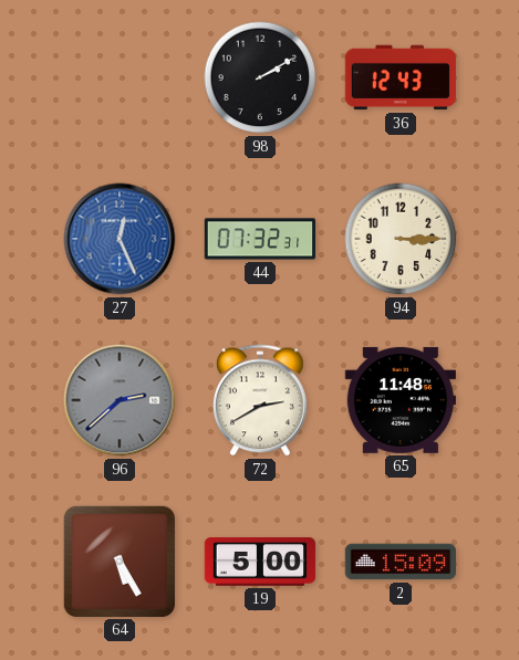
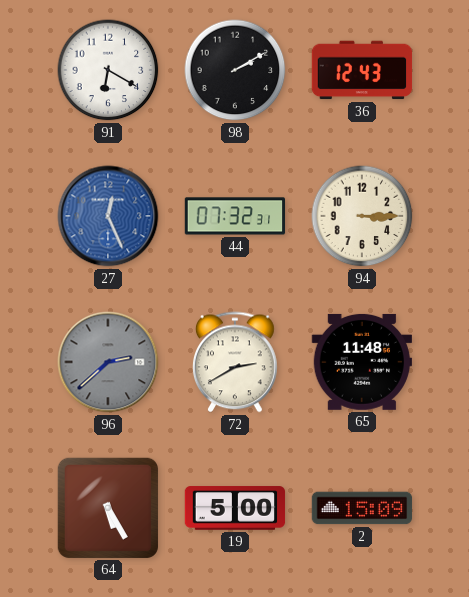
91: none -> 6:20
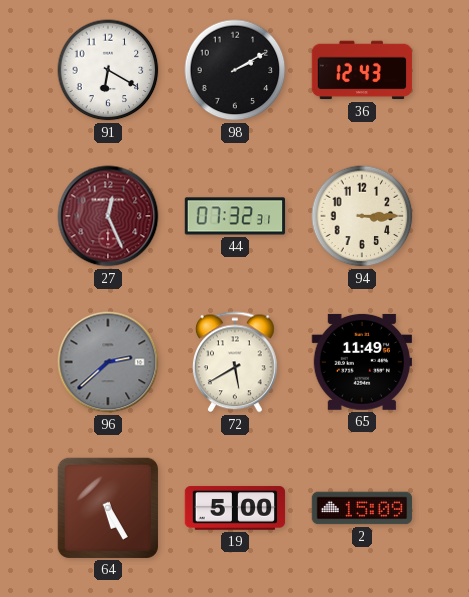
27 dial: blue -> burgundy
72: 2:40 -> 5:40
65: 11:48 -> 11:49
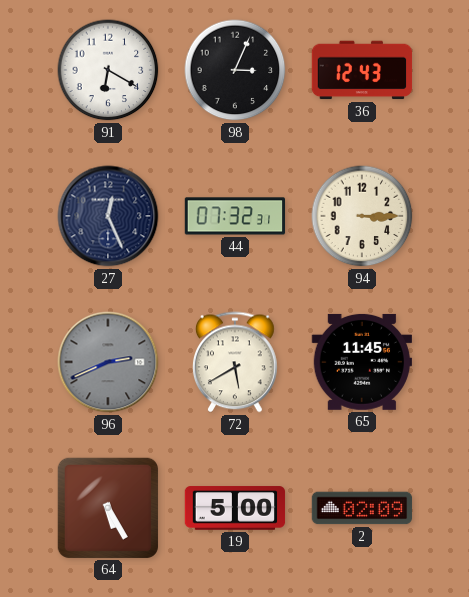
98: 2:10 -> 3:04
27 dial: burgundy -> navy
96: 2:38 -> 2:41
65: 11:49 -> 11:45
2: 15:09 -> 02:09
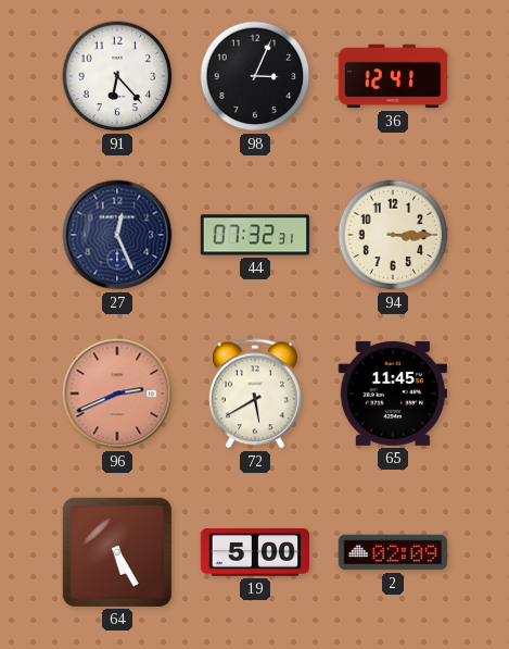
91: 6:20 -> 6:23
36: 12:43 -> 12:41
96 dial: grey -> salmon
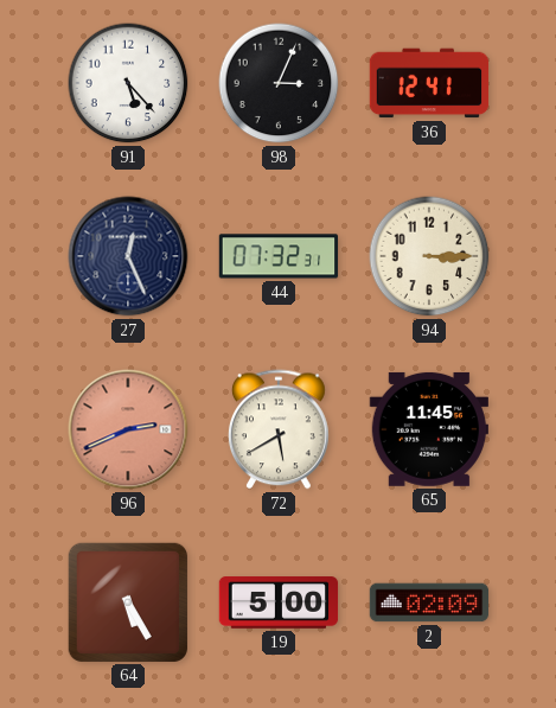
91: 6:23 -> 5:23
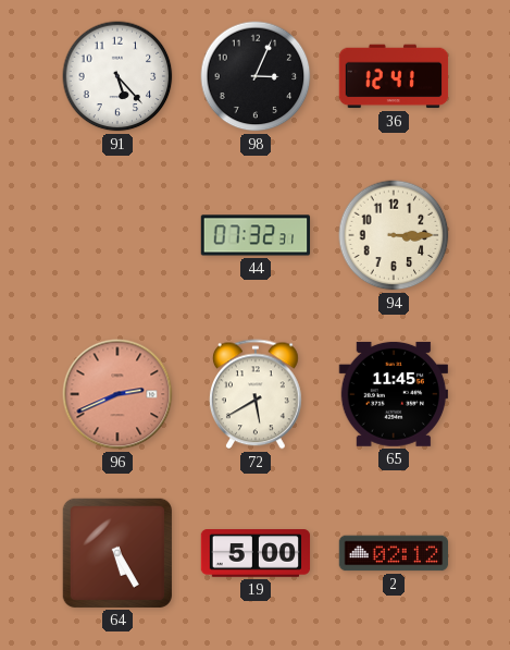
27: 12:26 -> none
2: 02:09 -> 02:12
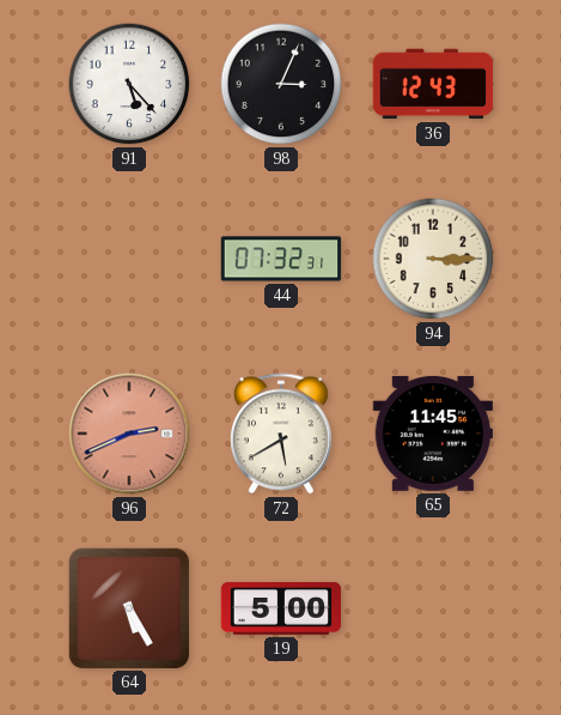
36: 12:41 -> 12:43
2: 02:12 -> none
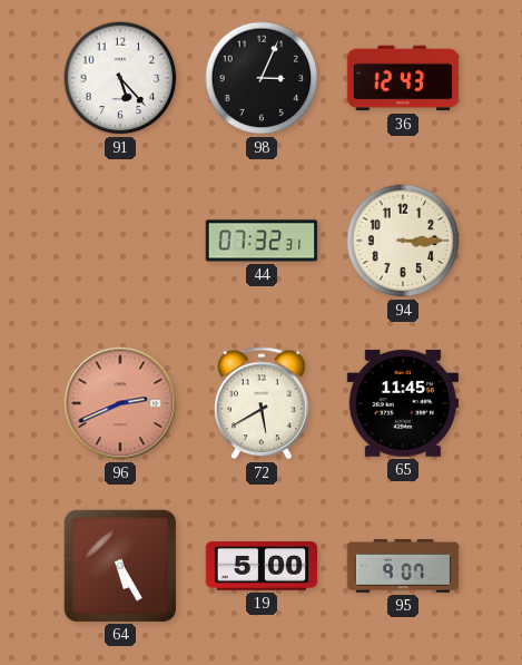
95: none -> 9:07
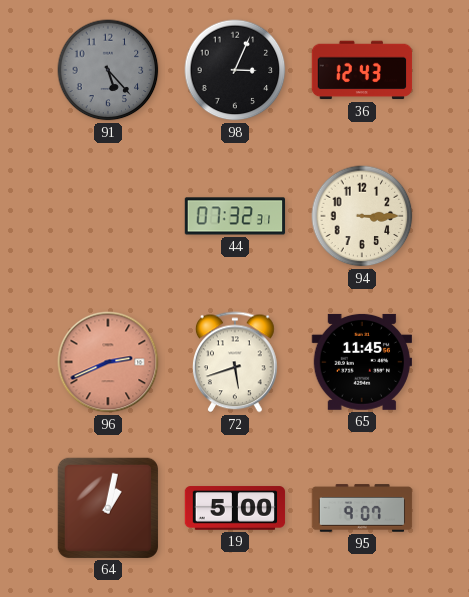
91 dial: white -> grey
72: 5:40 -> 5:42
64: 5:25 -> 1:02
